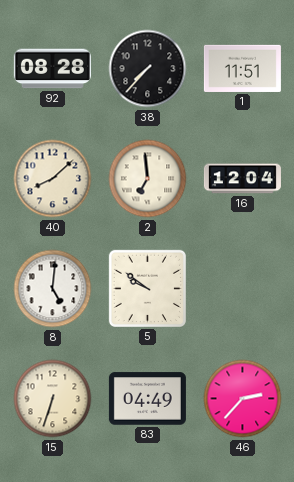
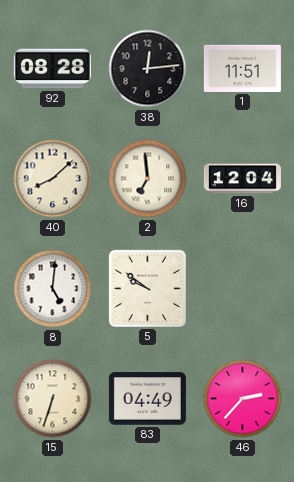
38: 7:37 -> 12:14
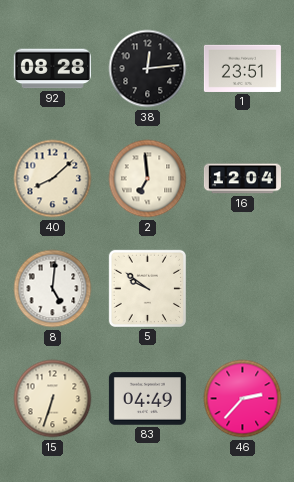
1: 11:51 -> 23:51
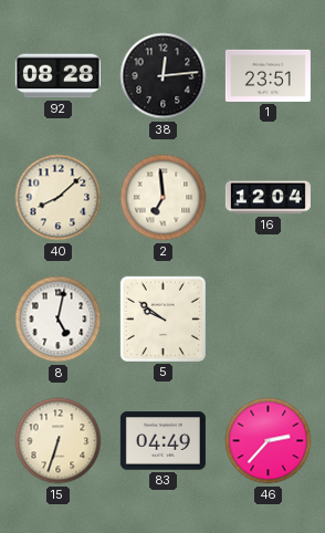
8: 5:01 -> 5:02
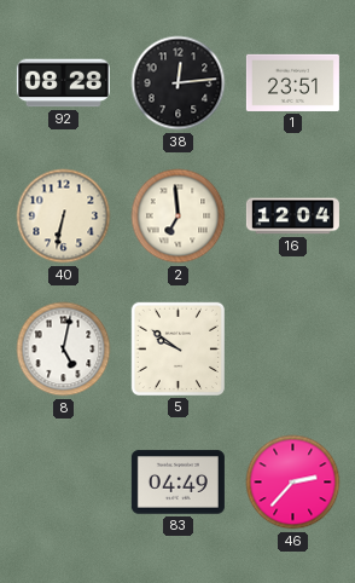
40: 8:08 -> 6:32
15: 6:33 -> none
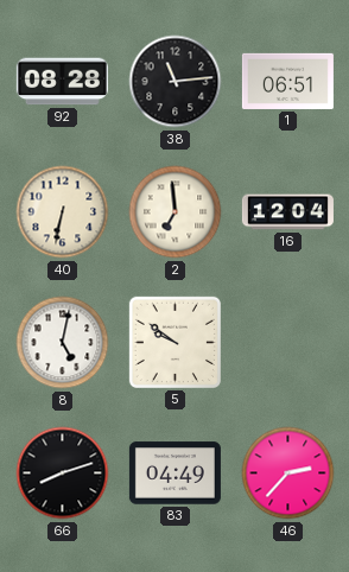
38: 12:14 -> 11:14
1: 23:51 -> 06:51
66: none -> 8:12
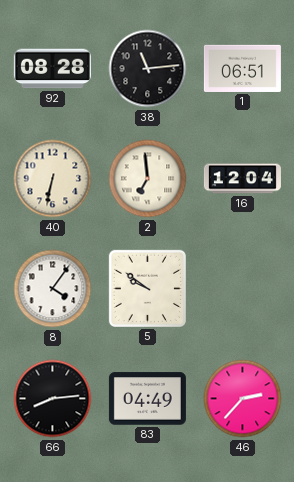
8: 5:02 -> 4:06
66: 8:12 -> 8:14
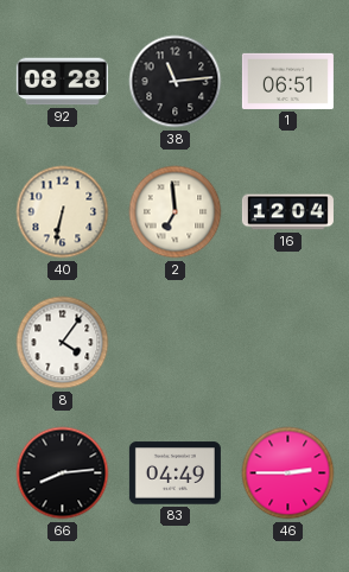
5: 9:51 -> none
46: 2:37 -> 2:45
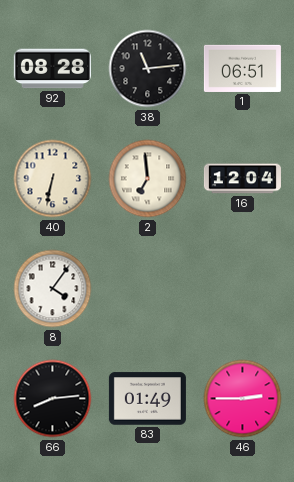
83: 04:49 -> 01:49
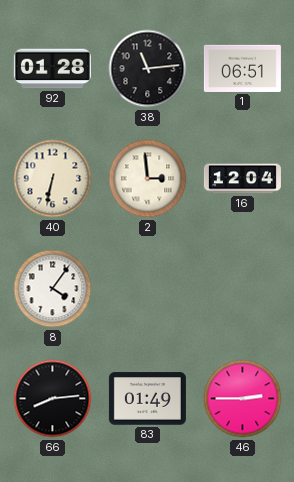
92: 08:28 -> 01:28
2: 6:59 -> 2:59
